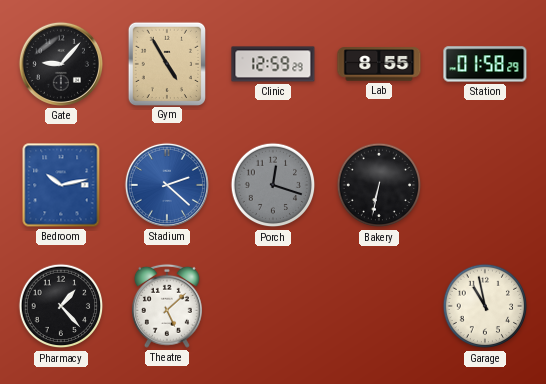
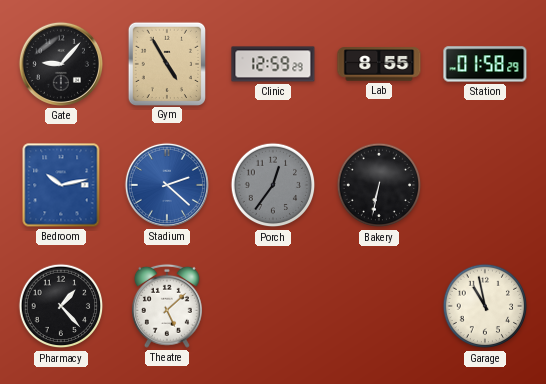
Porch: 12:18 -> 12:36
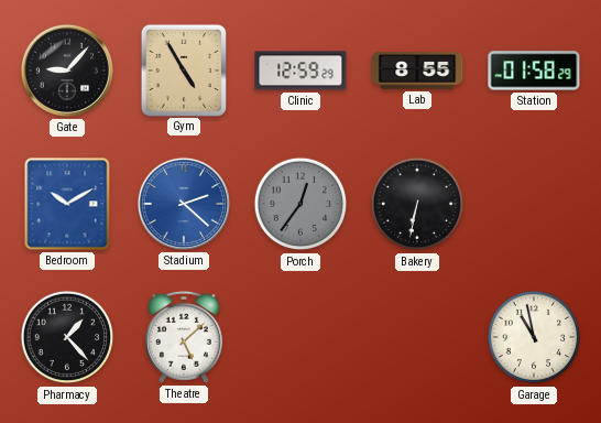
Bedroom: 10:13 -> 10:10
